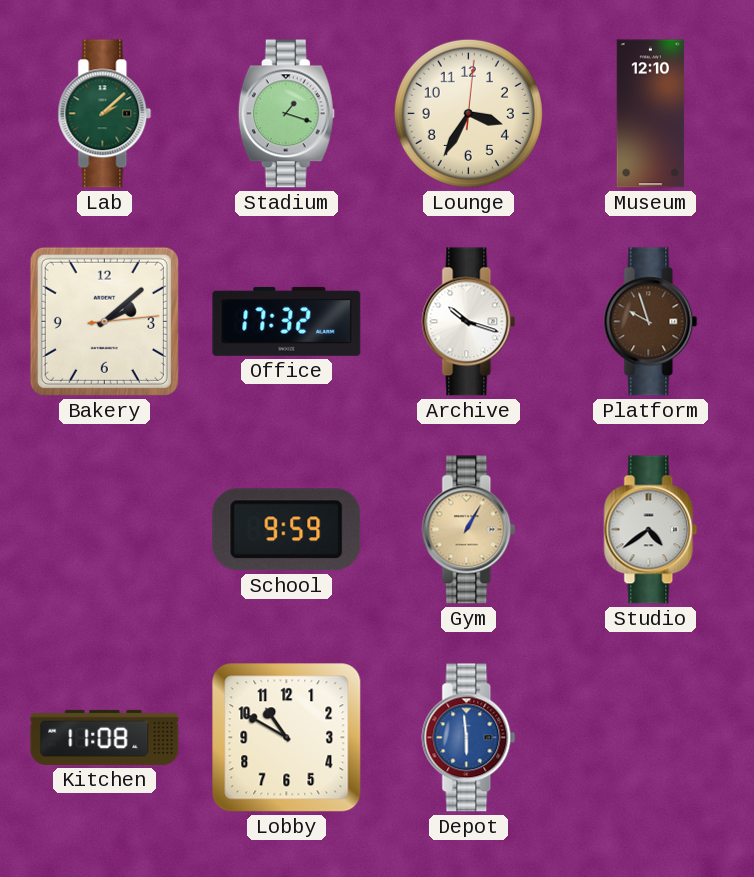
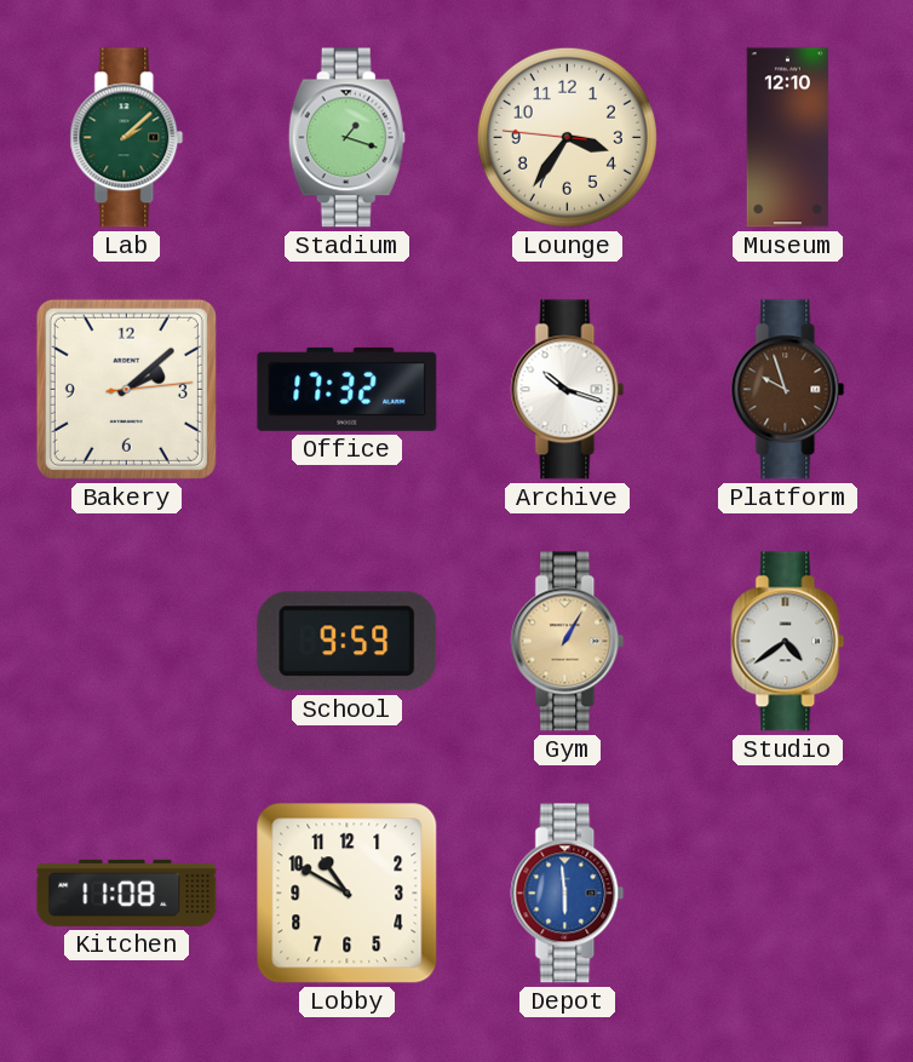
Lounge: 3:35:01 -> 3:35:46
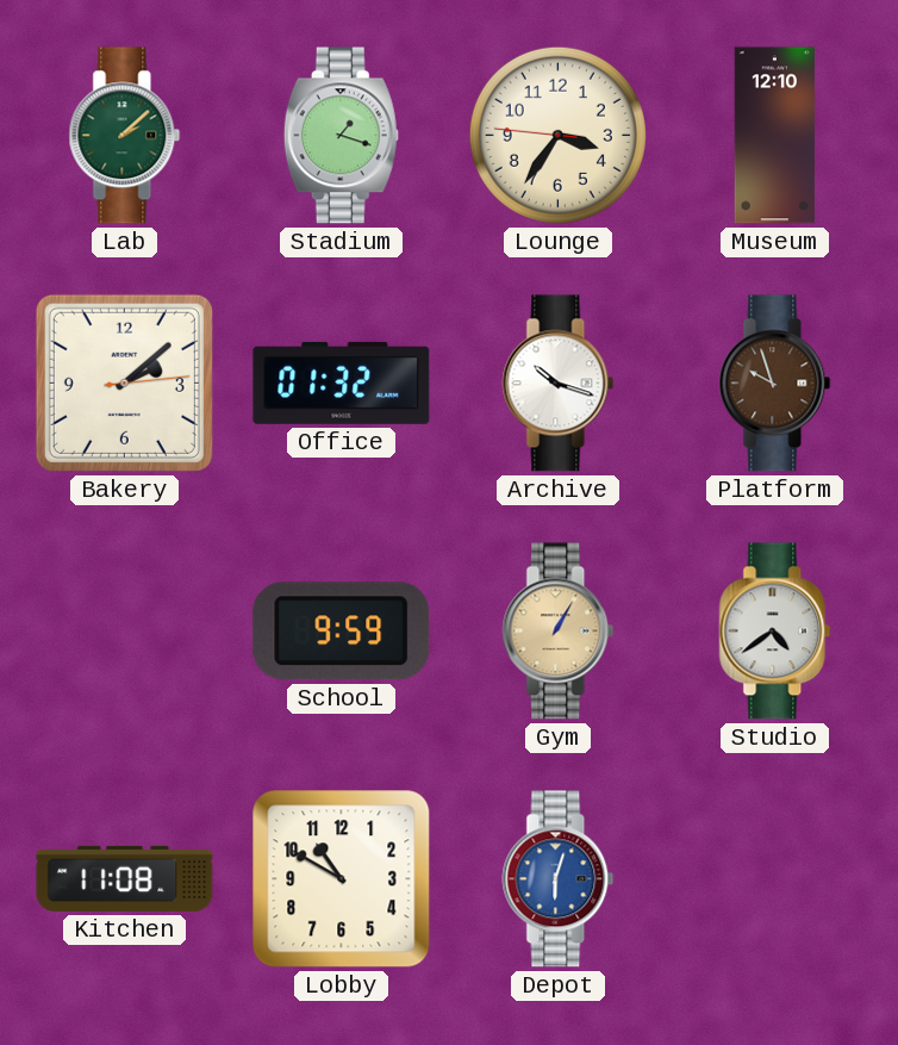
Office: 17:32 -> 01:32
Depot: 5:59 -> 6:03
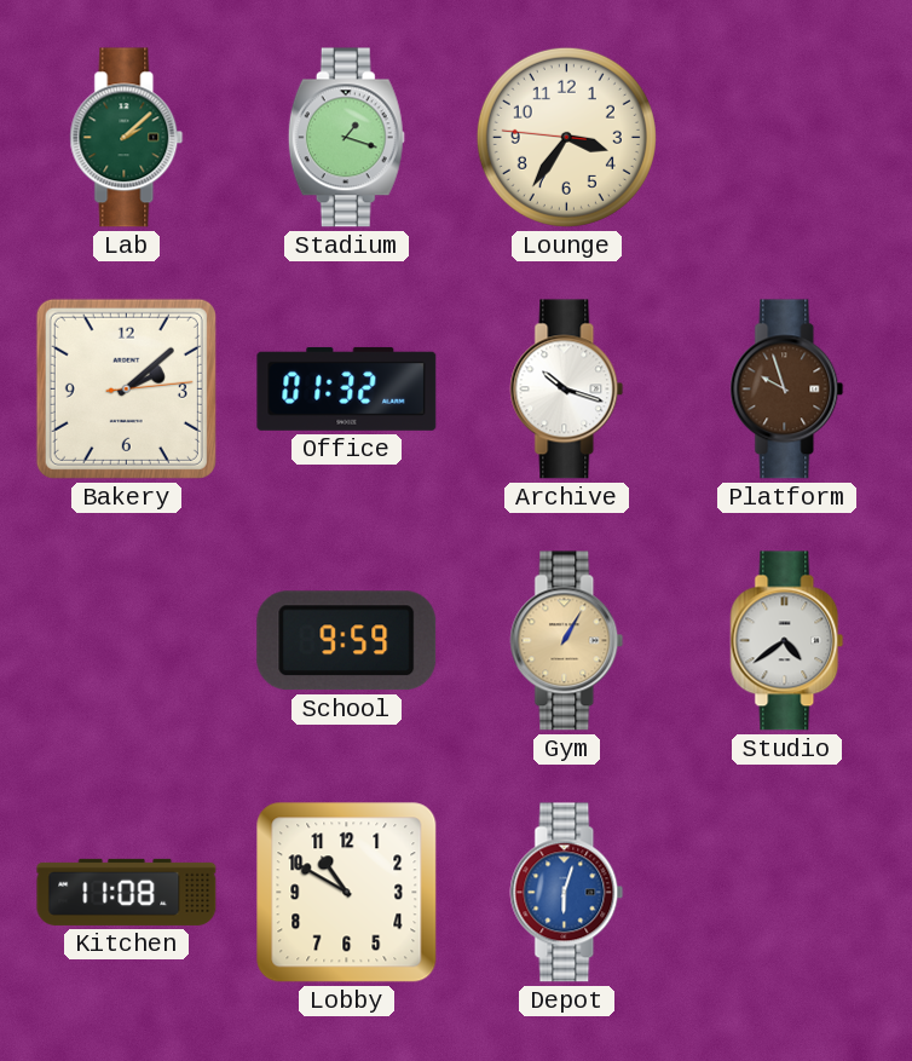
Museum: 12:10 -> none
